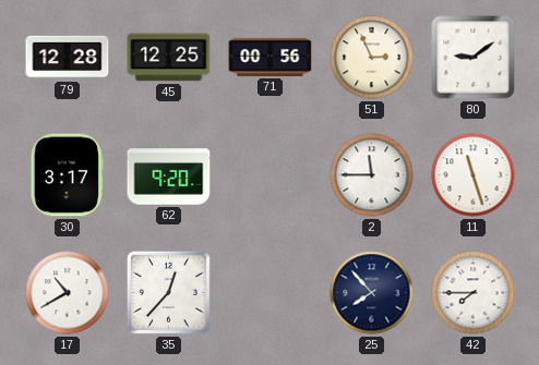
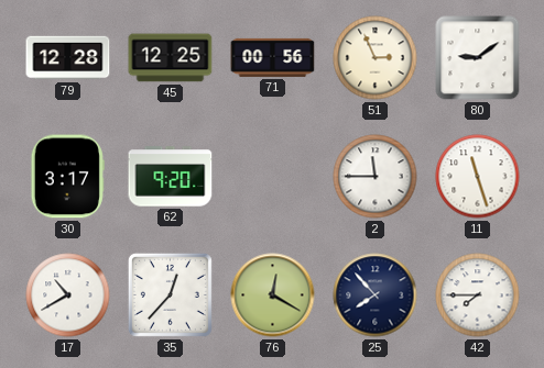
76: none -> 12:20
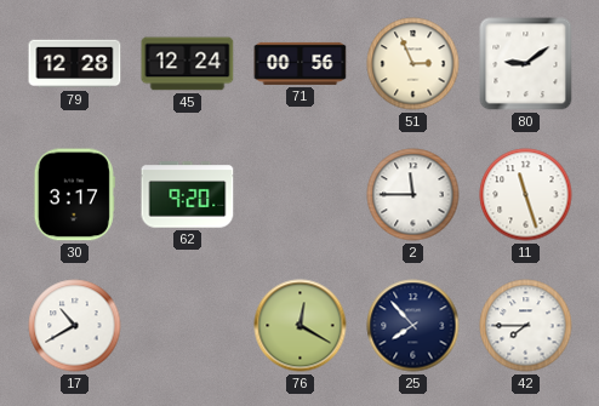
45: 12:25 -> 12:24
35: 12:37 -> none
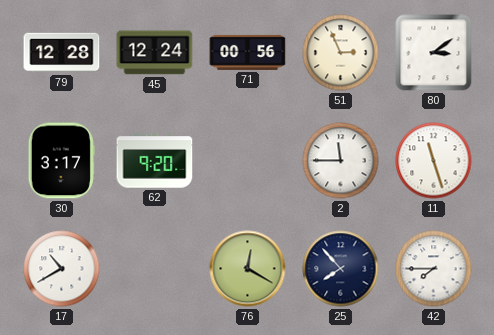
80: 9:09 -> 3:09
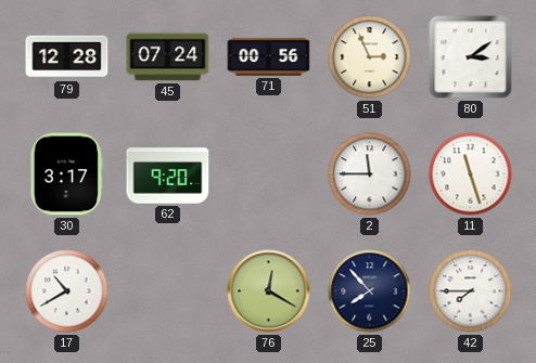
45: 12:24 -> 07:24
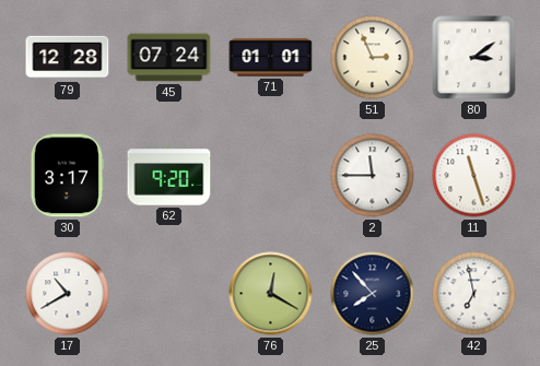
71: 00:56 -> 01:01
42: 7:45 -> 6:58
